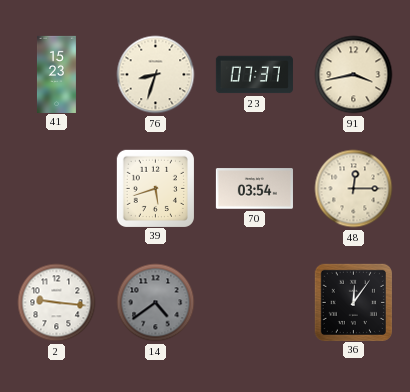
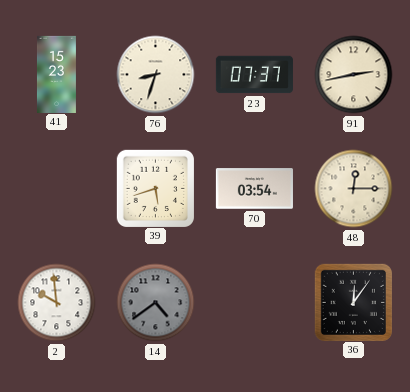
91: 3:43 -> 2:43
2: 9:16 -> 9:59
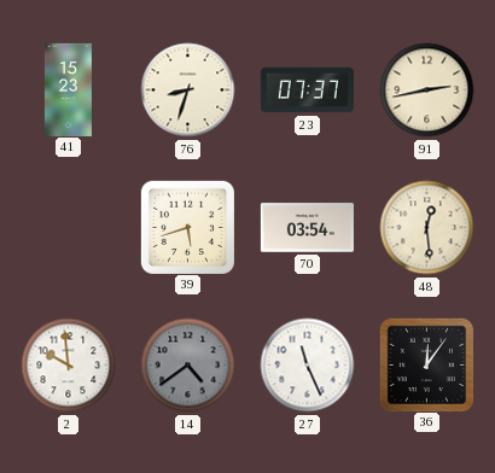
48: 12:15 -> 12:29
27: none -> 11:26
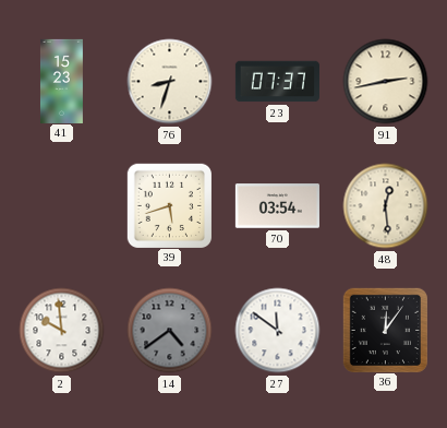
27: 11:26 -> 11:51
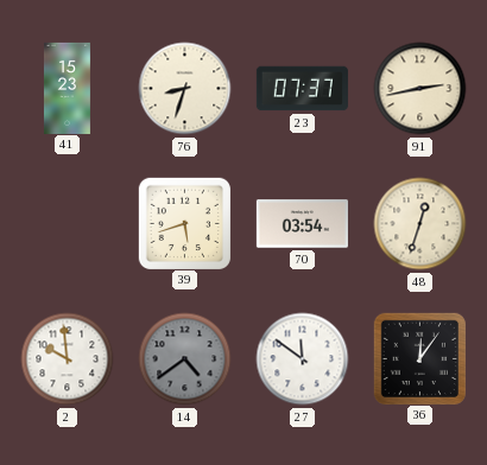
48: 12:29 -> 12:33
